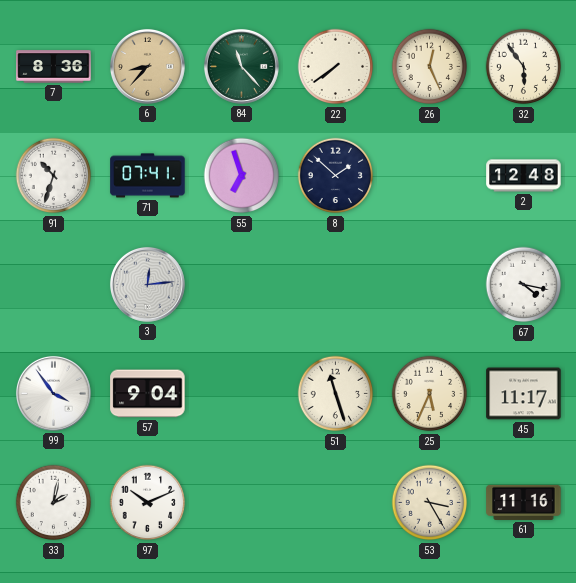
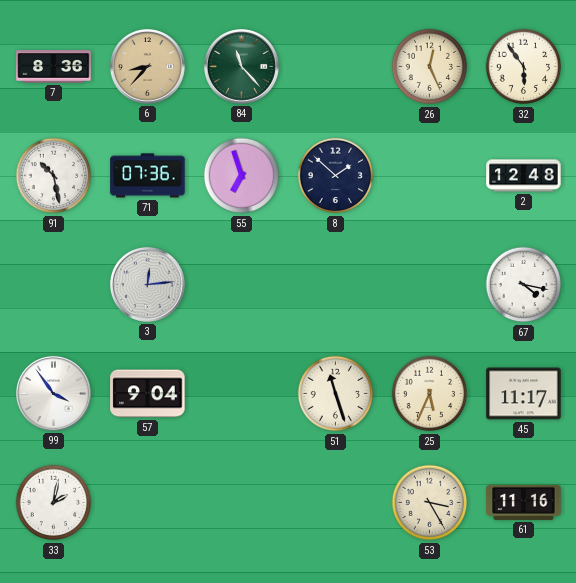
22: 7:39 -> none
91: 10:33 -> 10:28
71: 07:41 -> 07:36
97: 10:11 -> none
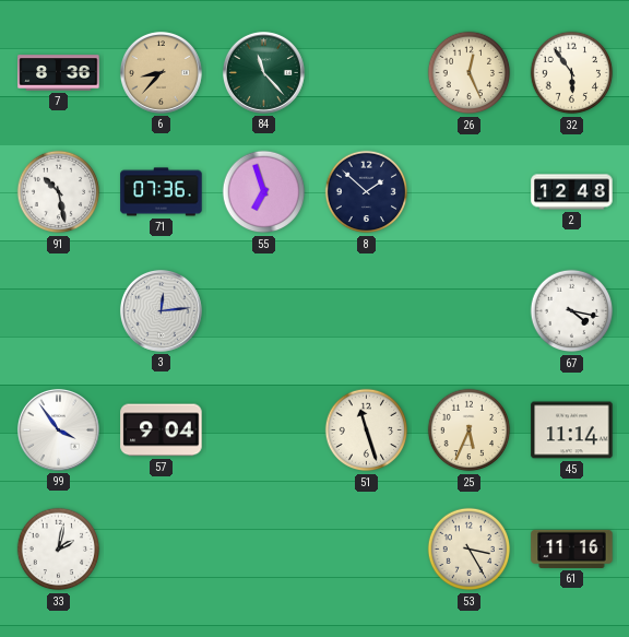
45: 11:17 -> 11:14
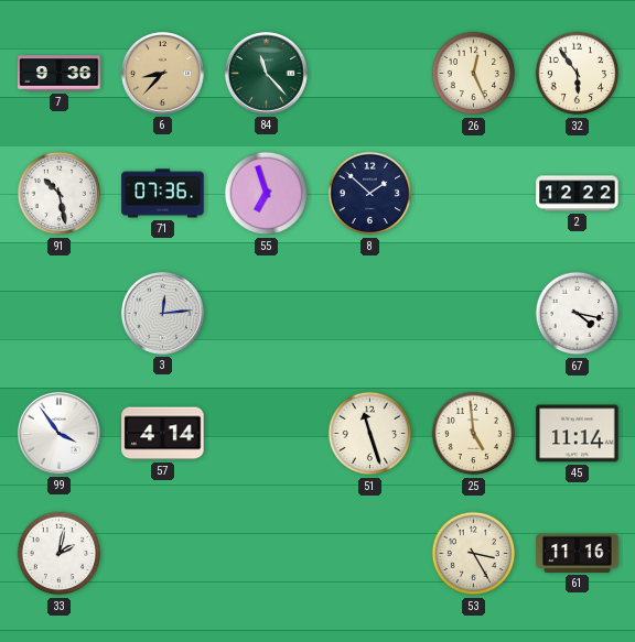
7: 8:36 -> 9:36
2: 12:48 -> 12:22
57: 9:04 -> 4:14
25: 5:34 -> 4:59
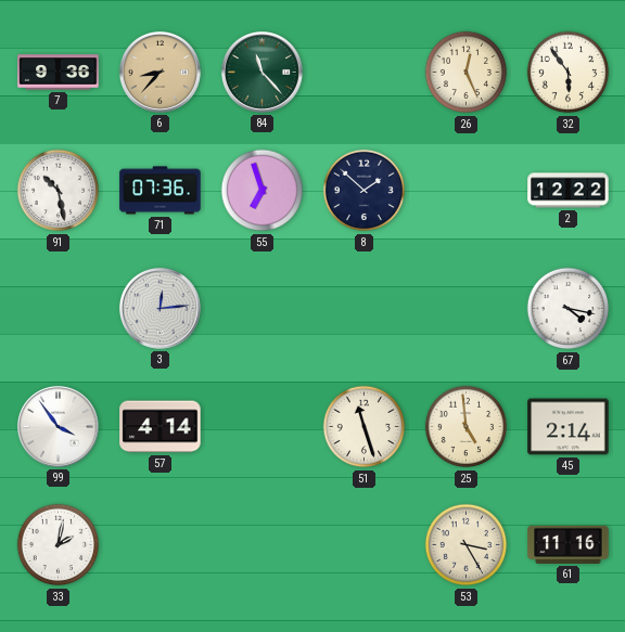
45: 11:14 -> 2:14
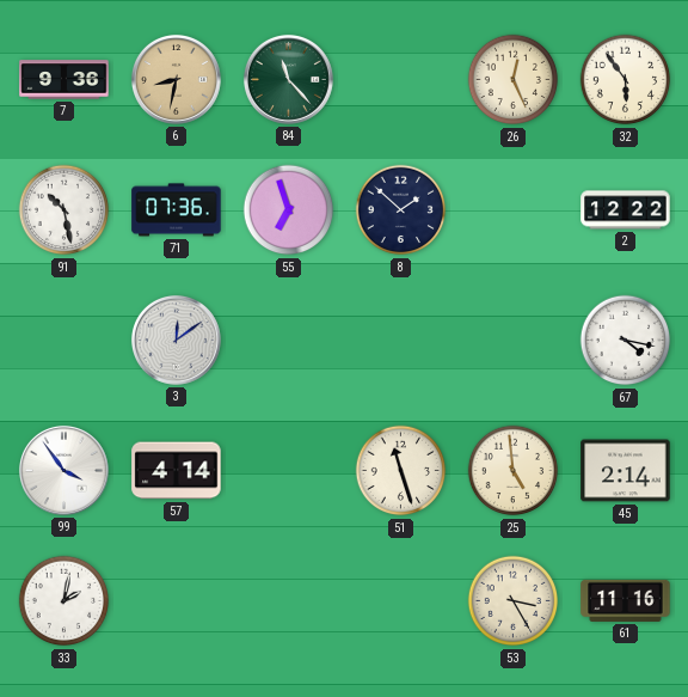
6: 8:37 -> 8:32
3: 12:14 -> 12:09
